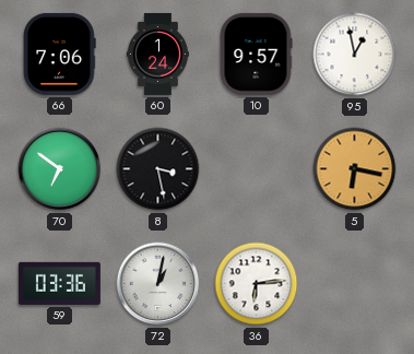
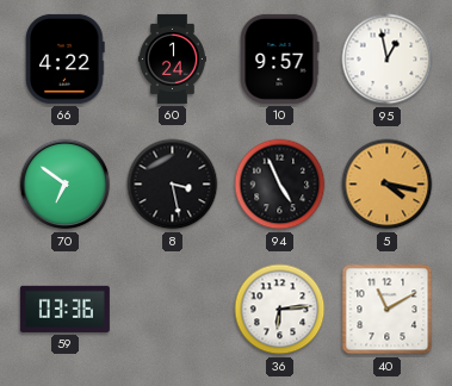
66: 7:06 -> 4:22
94: none -> 4:56
5: 6:17 -> 4:17
72: 1:02 -> none
40: none -> 11:10
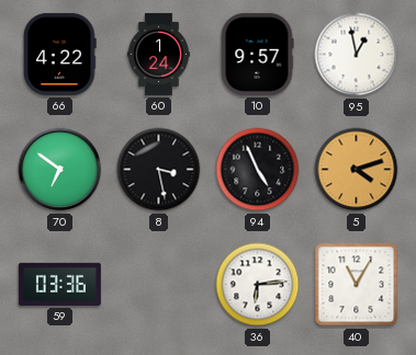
5: 4:17 -> 4:12
40: 11:10 -> 11:05
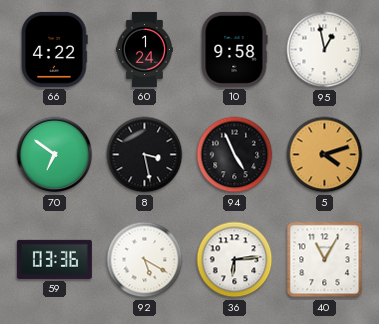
10: 9:57 -> 9:58
92: none -> 5:20
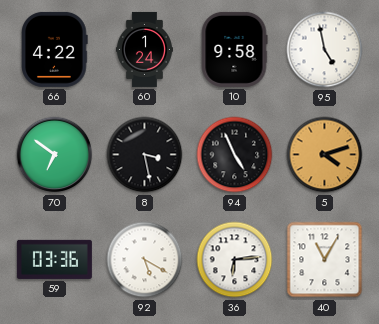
95: 12:58 -> 4:58
